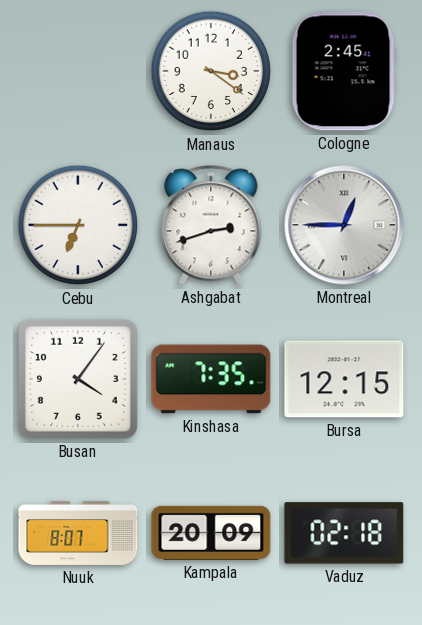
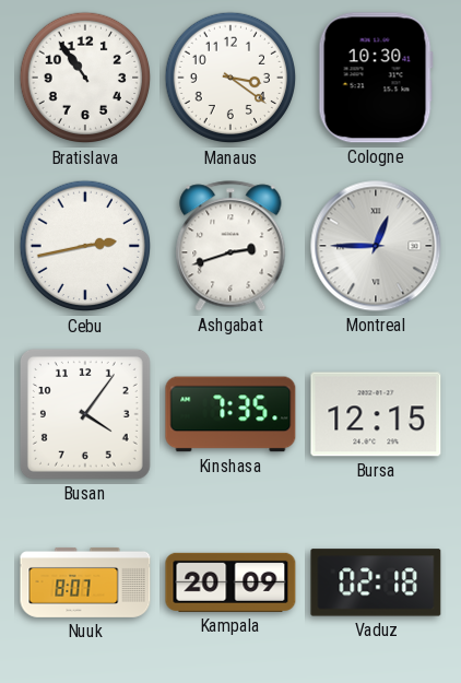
Bratislava: none -> 10:54
Cologne: 2:45 -> 10:30
Cebu: 6:45 -> 2:43
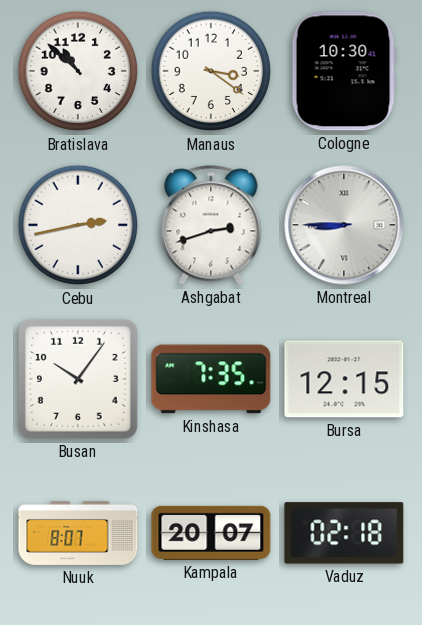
Bratislava: 10:54 -> 10:52
Montreal: 12:45 -> 8:45
Busan: 4:06 -> 10:06
Kampala: 20:09 -> 20:07
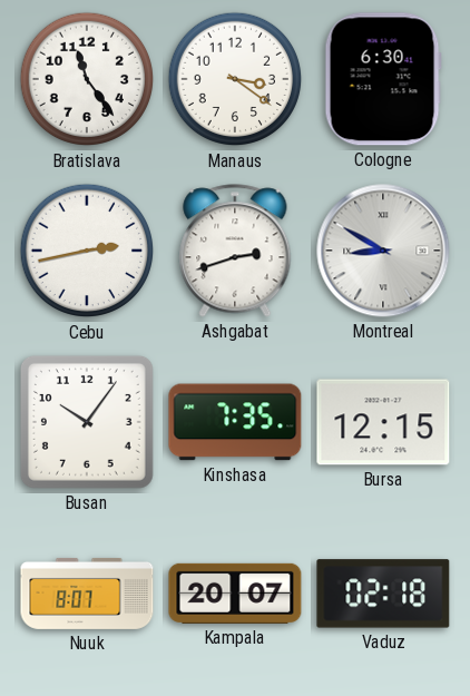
Bratislava: 10:52 -> 11:24
Cologne: 10:30 -> 6:30
Montreal: 8:45 -> 8:50
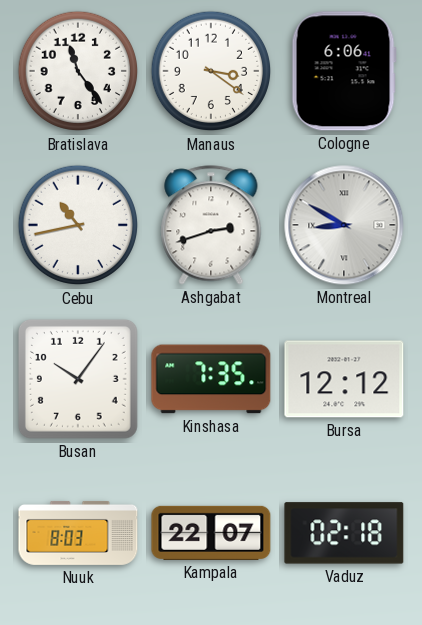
Cologne: 6:30 -> 6:06
Cebu: 2:43 -> 10:43
Bursa: 12:15 -> 12:12
Nuuk: 8:07 -> 8:03
Kampala: 20:07 -> 22:07
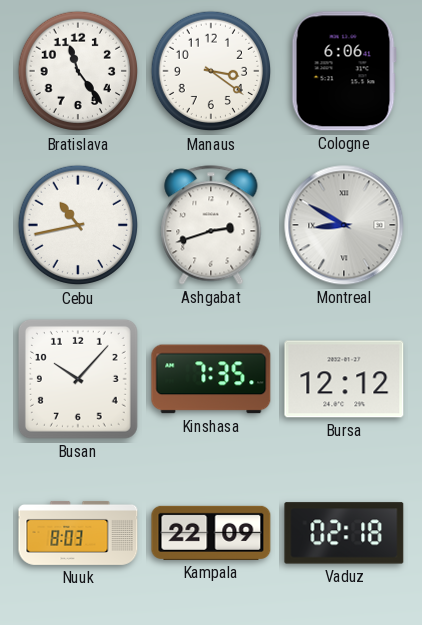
Busan: 10:06 -> 10:07
Kampala: 22:07 -> 22:09
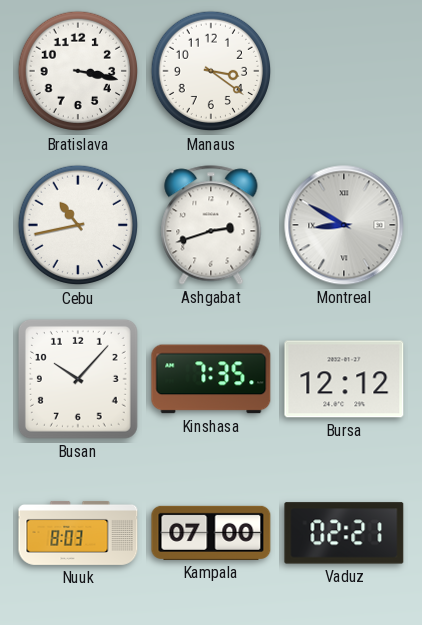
Bratislava: 11:24 -> 3:17
Cologne: 6:06 -> none
Kampala: 22:09 -> 07:00
Vaduz: 02:18 -> 02:21
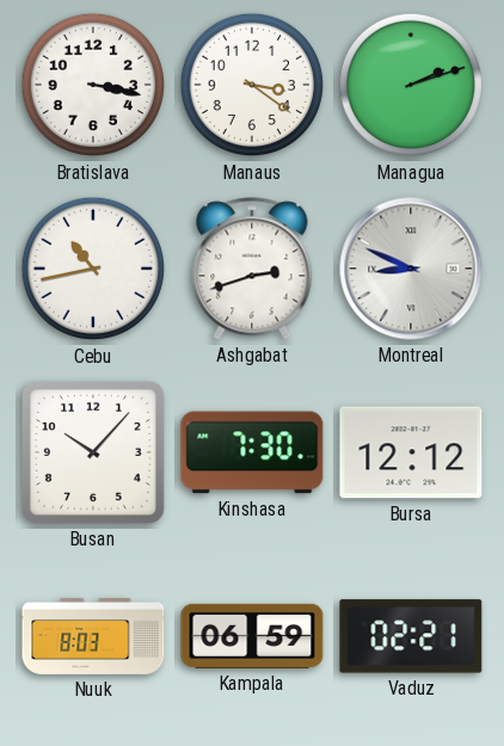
Managua: none -> 2:12
Montreal: 8:50 -> 8:49
Kinshasa: 7:35 -> 7:30
Kampala: 07:00 -> 06:59
